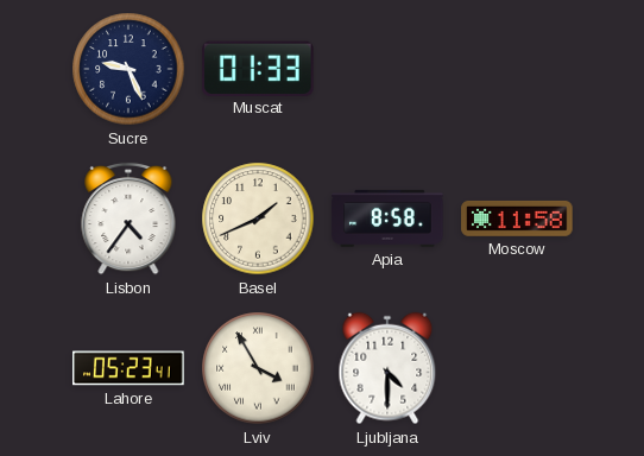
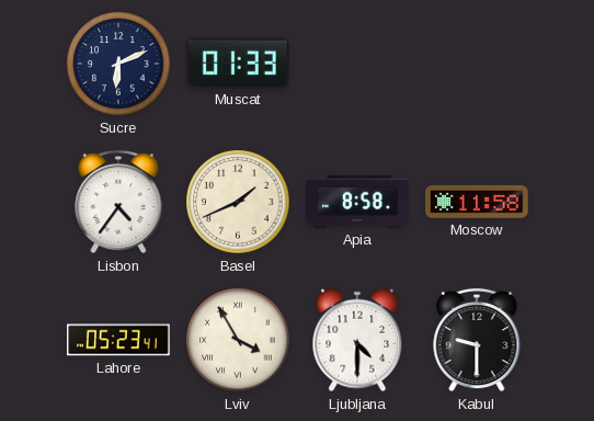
Sucre: 9:26 -> 6:11
Kabul: none -> 9:30
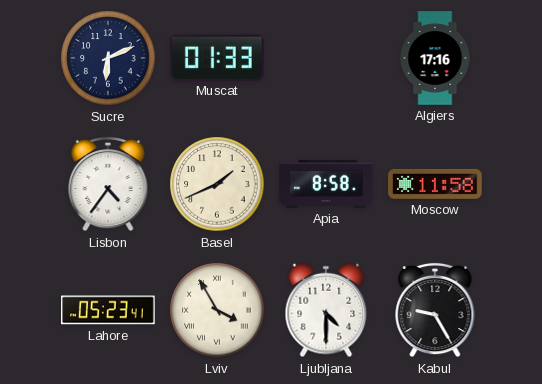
Algiers: none -> 17:16
Kabul: 9:30 -> 9:25
